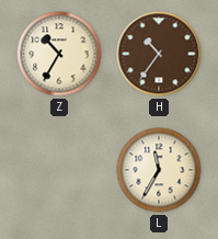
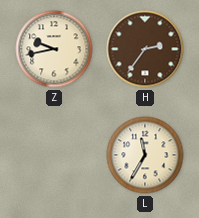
Z: 10:35 -> 9:43
H: 10:36 -> 2:36
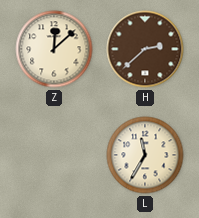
Z: 9:43 -> 12:08
H: 2:36 -> 2:38
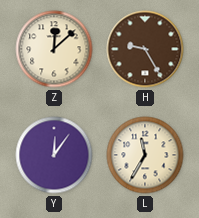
H: 2:38 -> 9:25
Y: none -> 12:06
